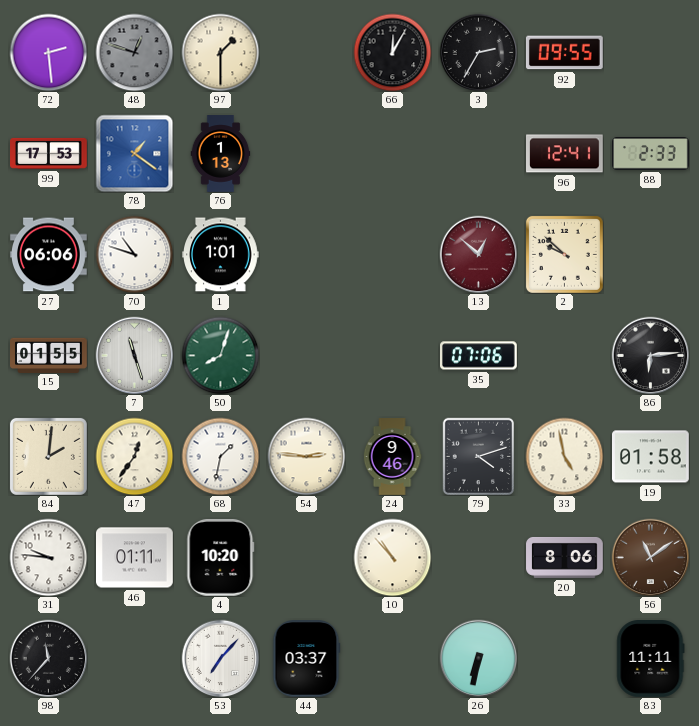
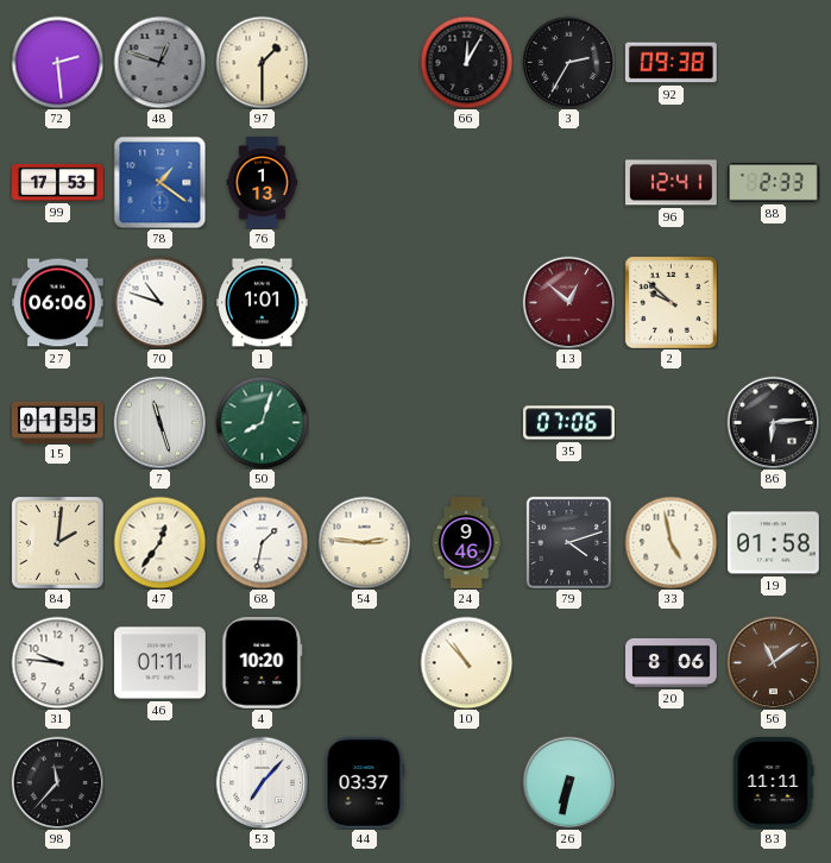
92: 09:55 -> 09:38
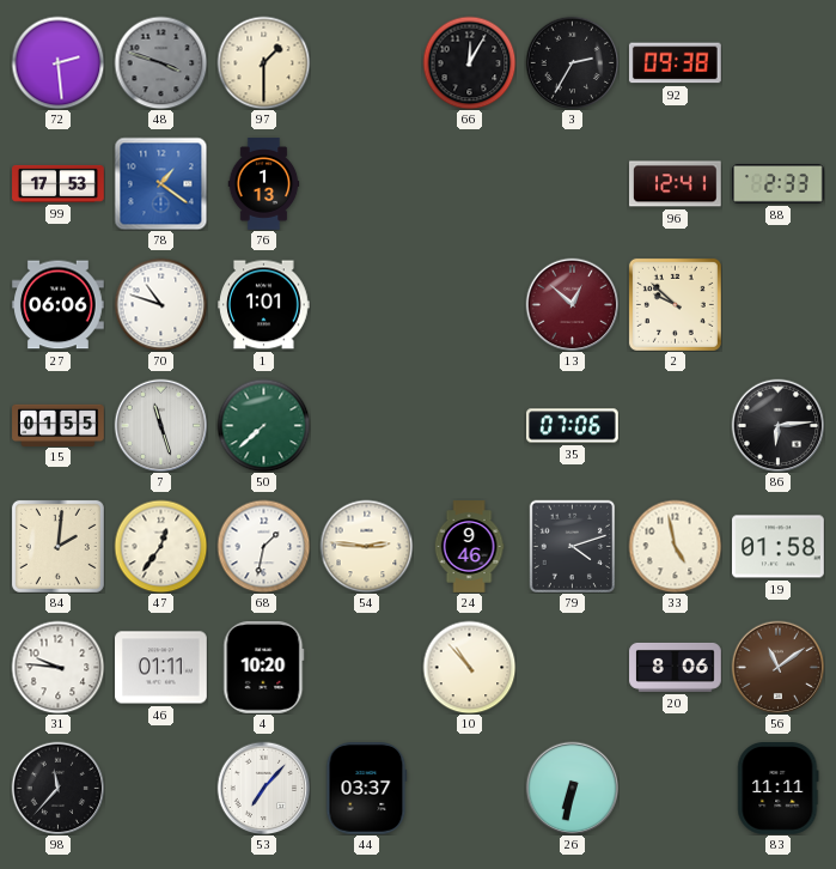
48: 12:48 -> 3:48
50: 8:03 -> 7:38
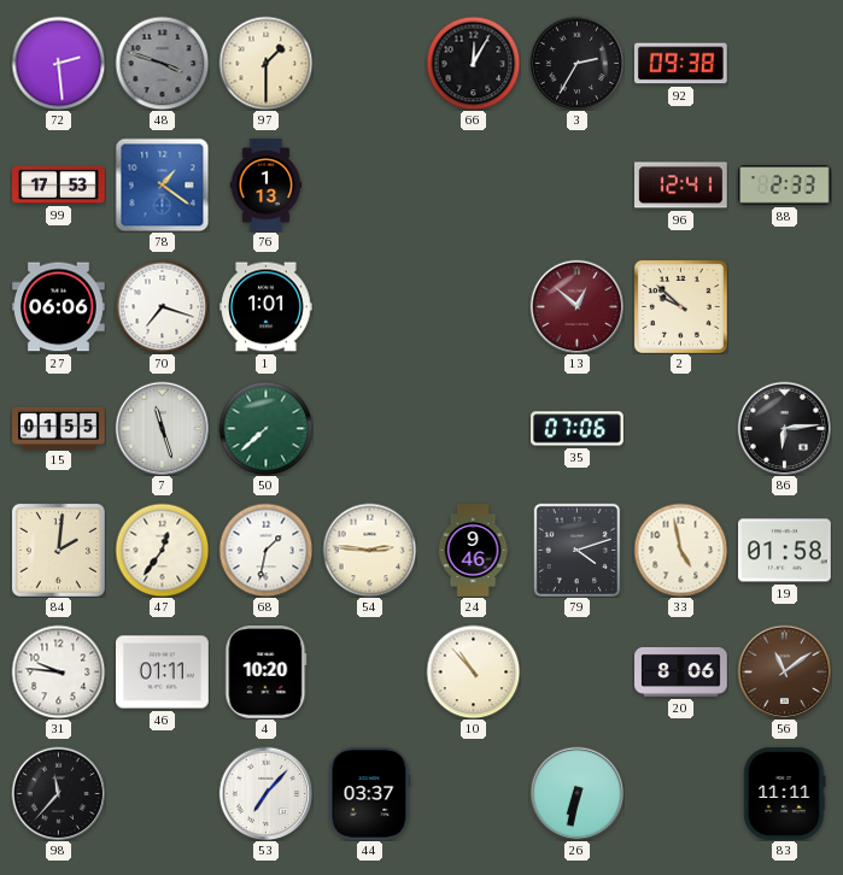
70: 10:48 -> 7:18
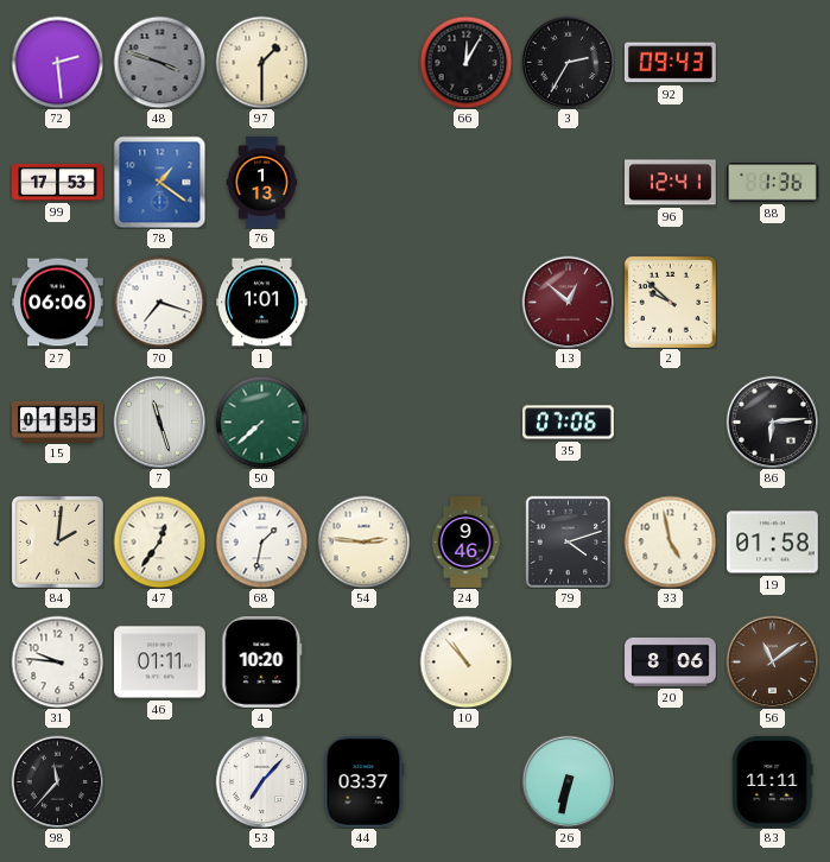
92: 09:38 -> 09:43
88: 2:33 -> 1:36
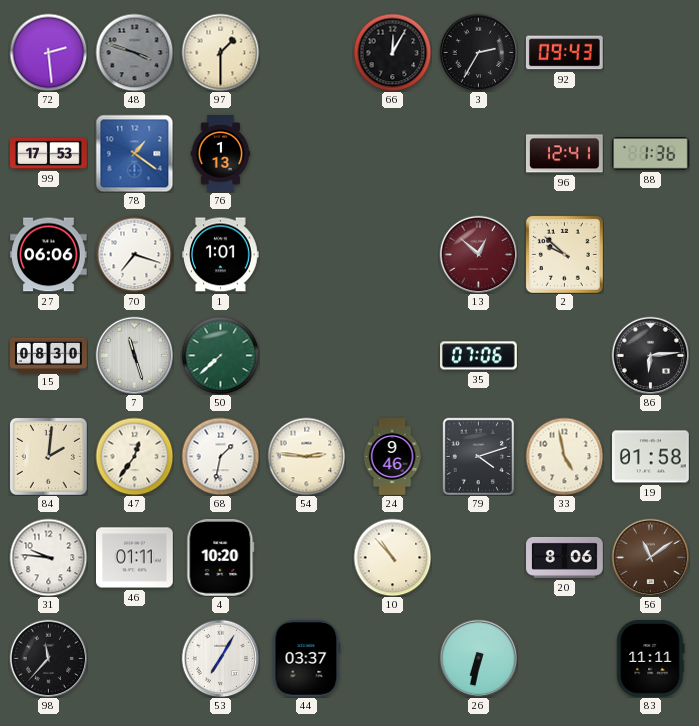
15: 01:55 -> 08:30
53: 7:07 -> 7:05
